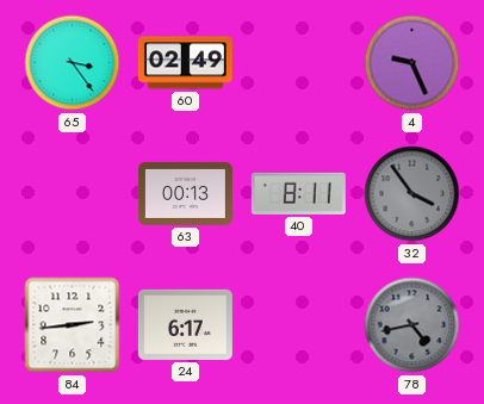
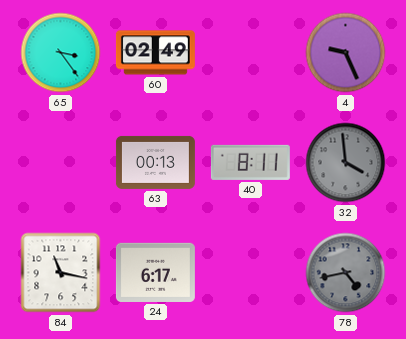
32: 3:54 -> 3:59
84: 2:44 -> 11:17
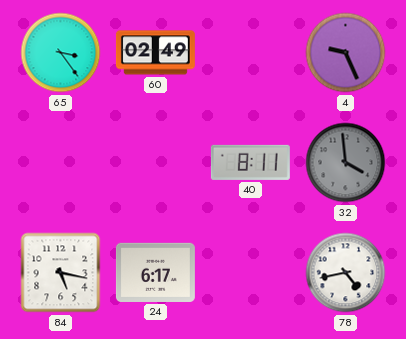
63: 00:13 -> none
84: 11:17 -> 5:17
78 dial: grey -> white
